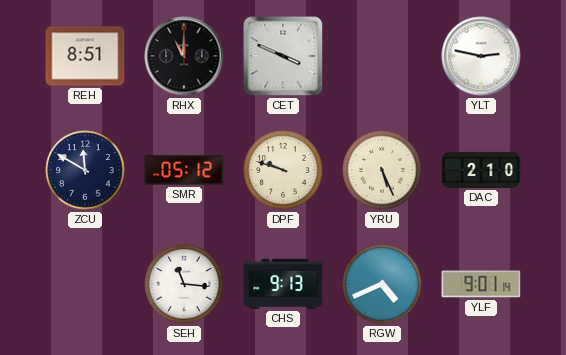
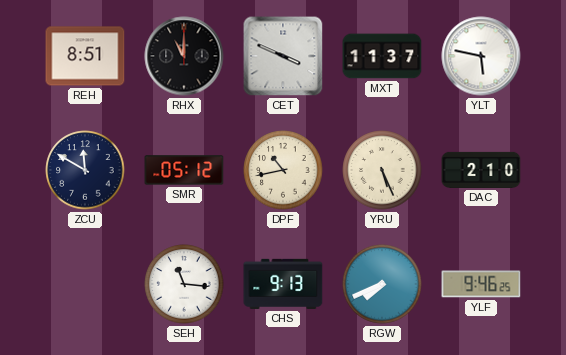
MXT: none -> 11:37
YLT: 2:47 -> 5:47
DPF: 9:48 -> 10:43
RGW: 4:41 -> 7:41
YLF: 9:01 -> 9:46
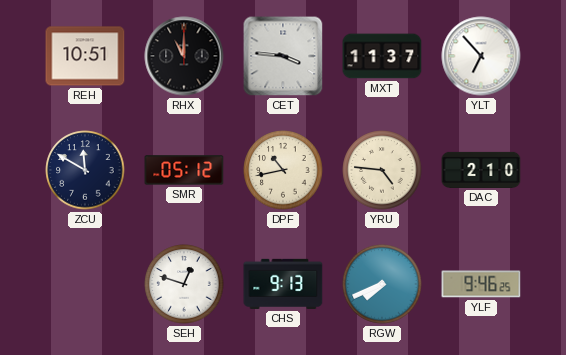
REH: 8:51 -> 10:51
CET: 3:49 -> 3:46
YLT: 5:47 -> 6:53
YRU: 5:26 -> 4:46
SEH: 11:16 -> 12:48
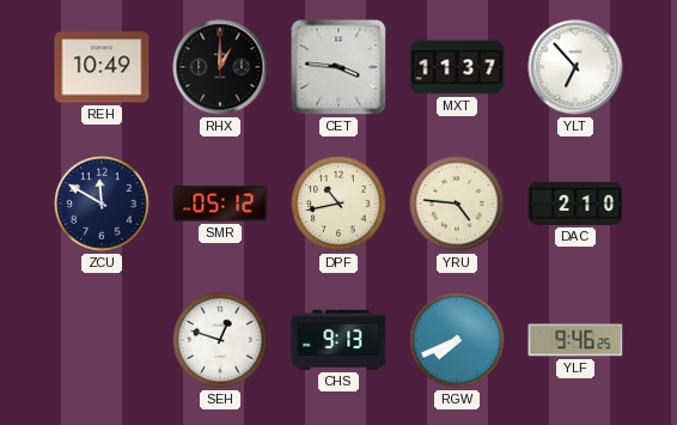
REH: 10:51 -> 10:49
RHX: 11:00 -> 1:00
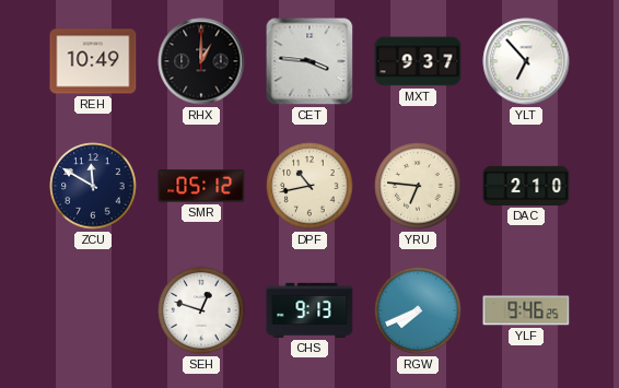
MXT: 11:37 -> 9:37
YRU: 4:46 -> 6:46
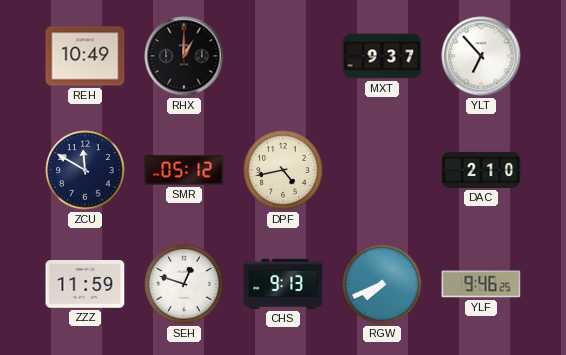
CET: 3:46 -> none
DPF: 10:43 -> 4:43
YRU: 6:46 -> none
ZZZ: none -> 11:59
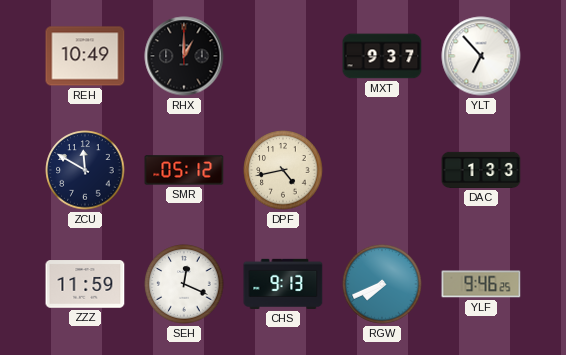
DAC: 2:10 -> 1:33
SEH: 12:48 -> 12:19
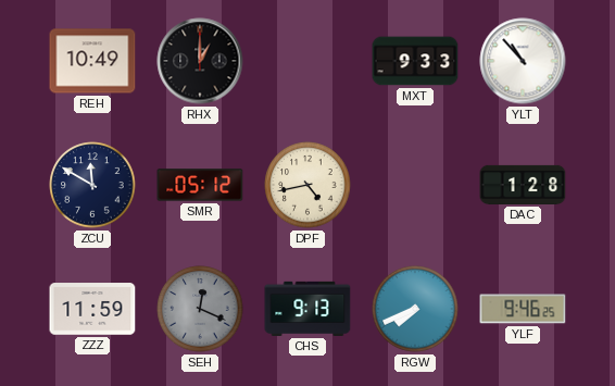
MXT: 9:37 -> 9:33
YLT: 6:53 -> 10:53
DAC: 1:33 -> 1:28
SEH dial: white -> grey
